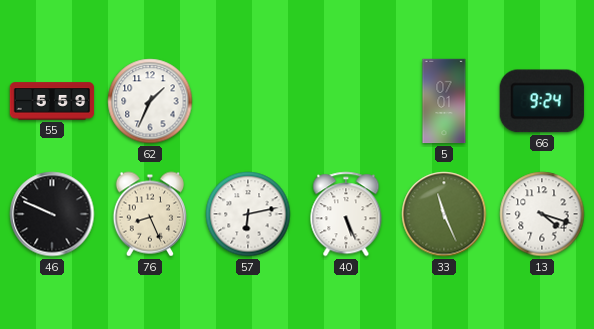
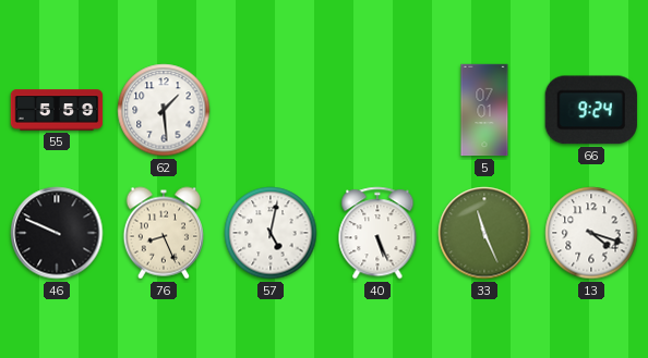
62: 1:34 -> 1:29
57: 6:13 -> 5:02
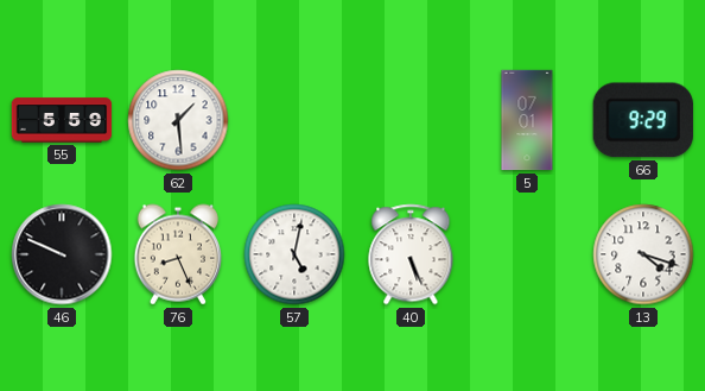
66: 9:24 -> 9:29
33: 11:26 -> none
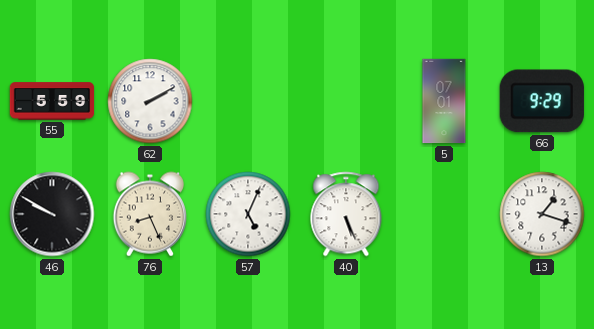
62: 1:29 -> 2:10
46: 9:49 -> 9:50
57: 5:02 -> 5:04
13: 4:18 -> 1:18
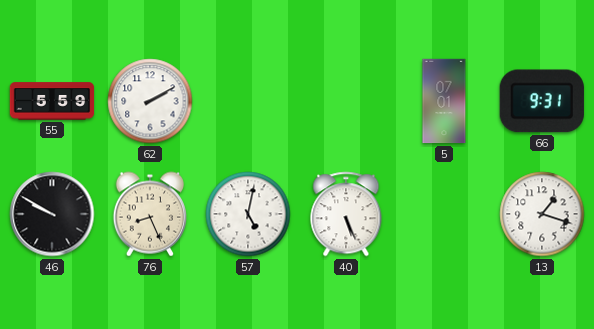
66: 9:29 -> 9:31
57: 5:04 -> 5:02
